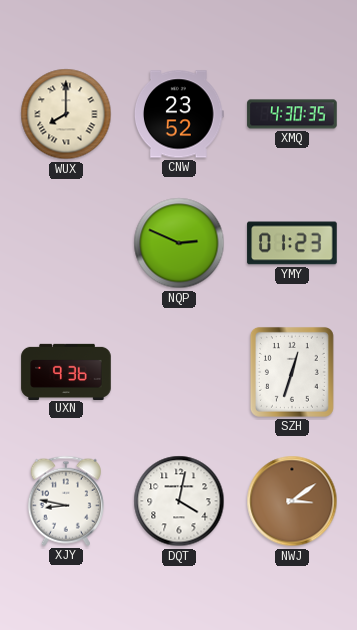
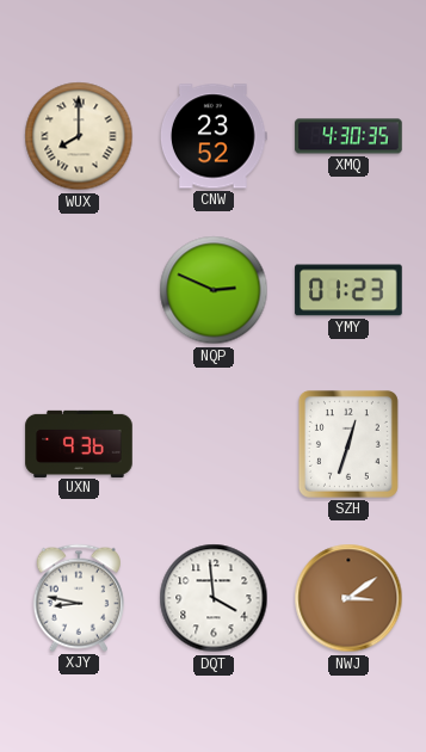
DQT: 4:02 -> 3:59
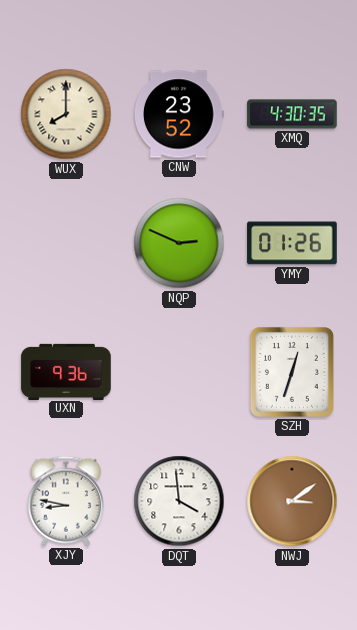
YMY: 01:23 -> 01:26
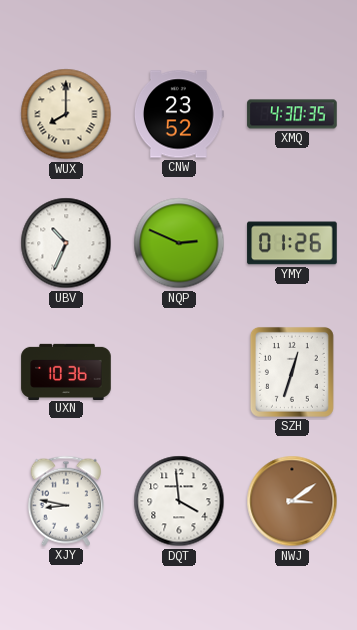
UBV: none -> 10:34
UXN: 9:36 -> 10:36
